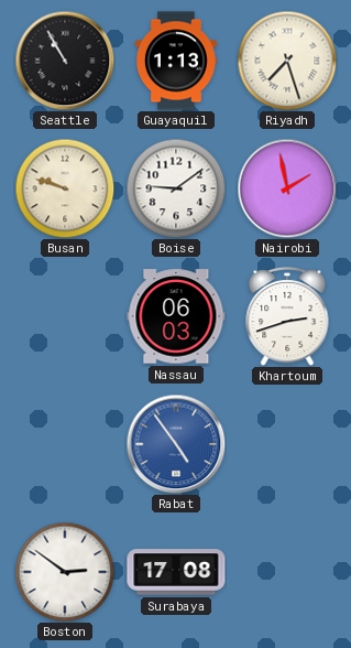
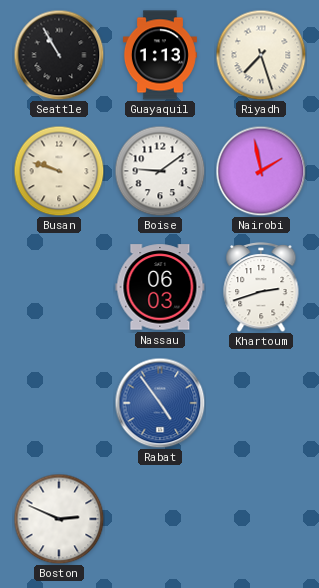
Boston: 2:51 -> 2:49
Surabaya: 17:08 -> none
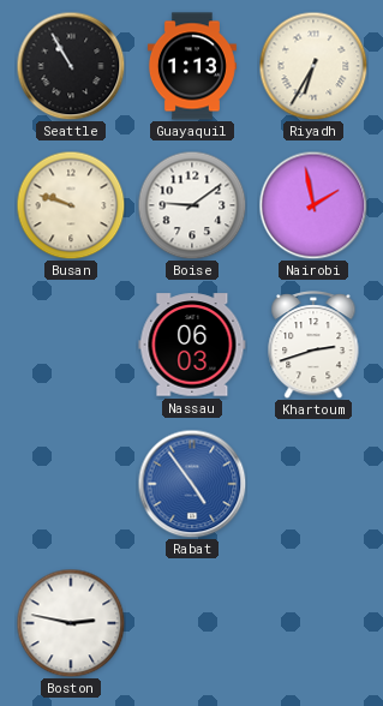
Riyadh: 7:27 -> 6:35
Boston: 2:49 -> 2:47
